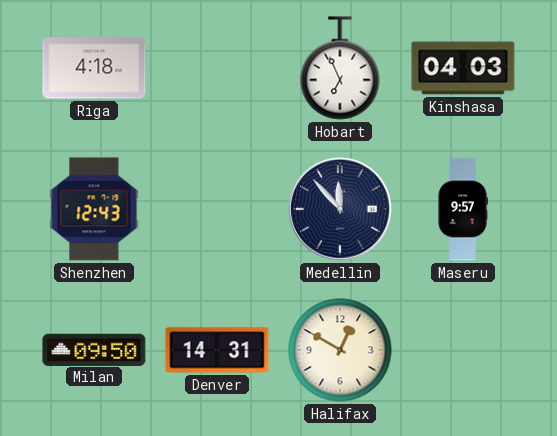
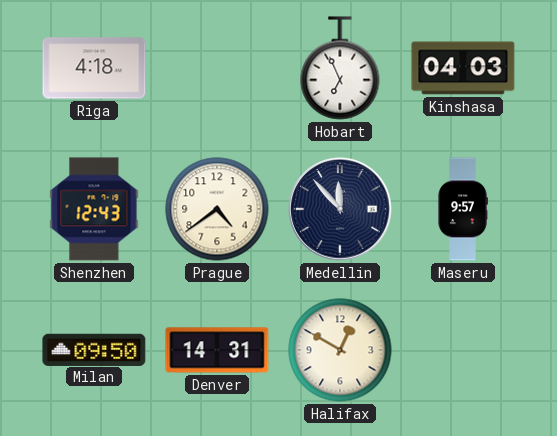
Prague: none -> 4:39
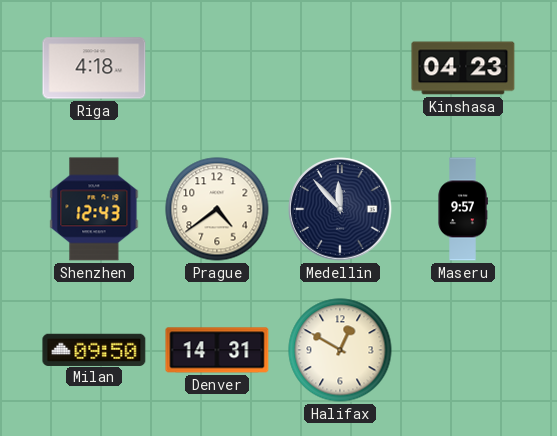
Hobart: 6:56 -> none
Kinshasa: 04:03 -> 04:23
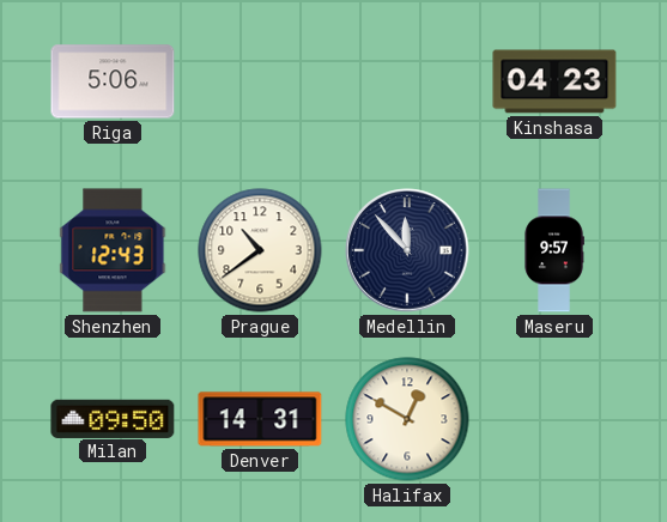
Riga: 4:18 -> 5:06
Prague: 4:39 -> 10:39
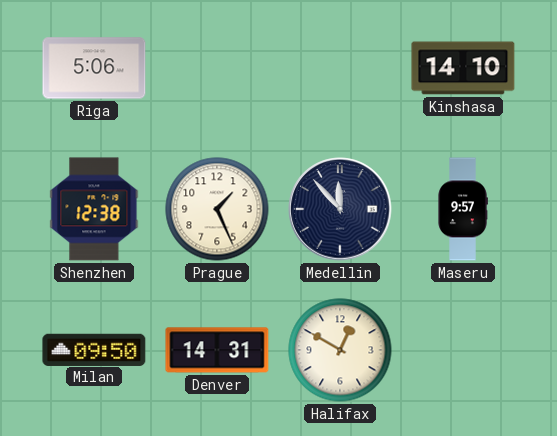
Kinshasa: 04:23 -> 14:10
Shenzhen: 12:43 -> 12:38
Prague: 10:39 -> 1:26
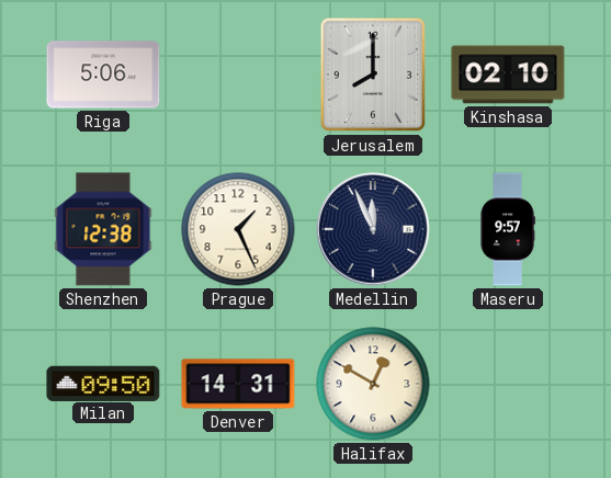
Jerusalem: none -> 8:00
Kinshasa: 14:10 -> 02:10
Medellin: 11:53 -> 11:56
